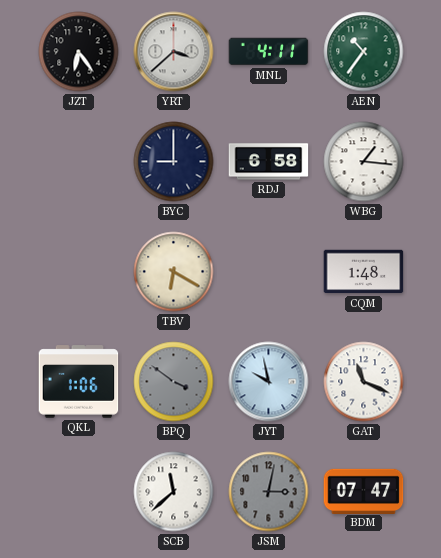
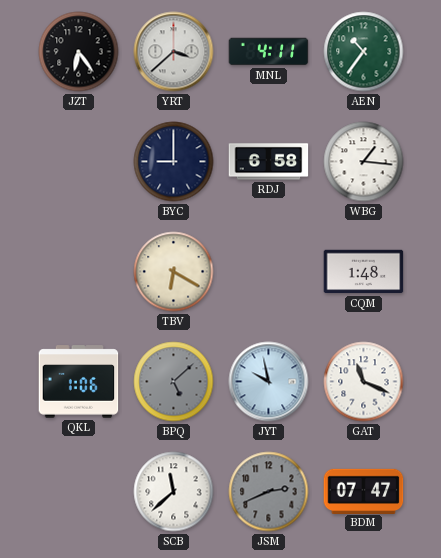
BPQ: 3:51 -> 5:08
JSM: 3:02 -> 2:41
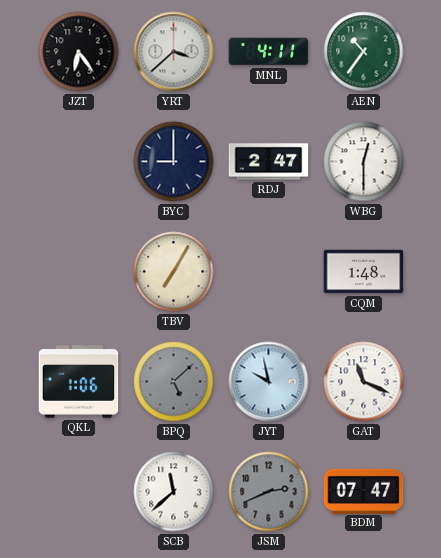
RDJ: 6:58 -> 2:47
WBG: 1:16 -> 12:30
TBV: 6:20 -> 7:05
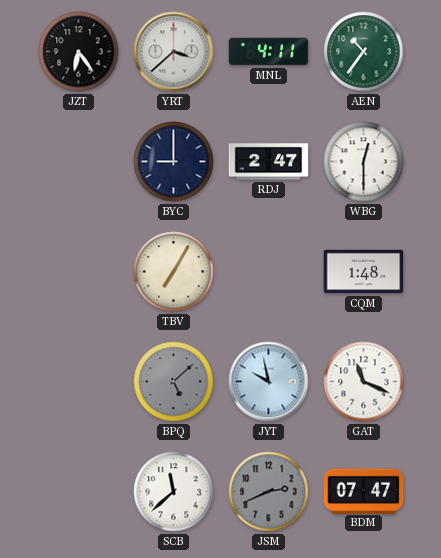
QKL: 1:06 -> none
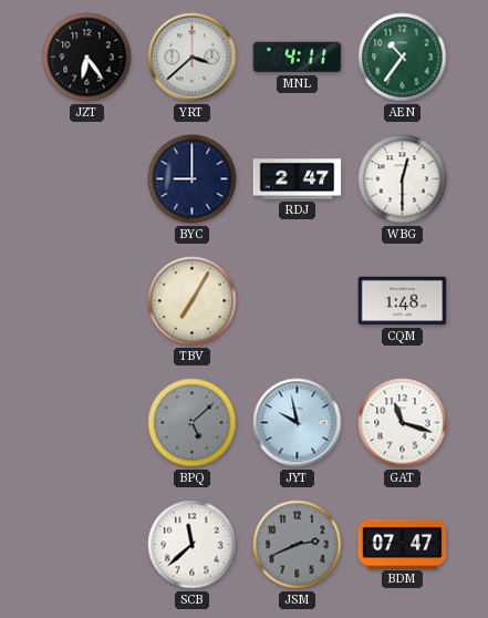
GAT: 11:19 -> 11:18
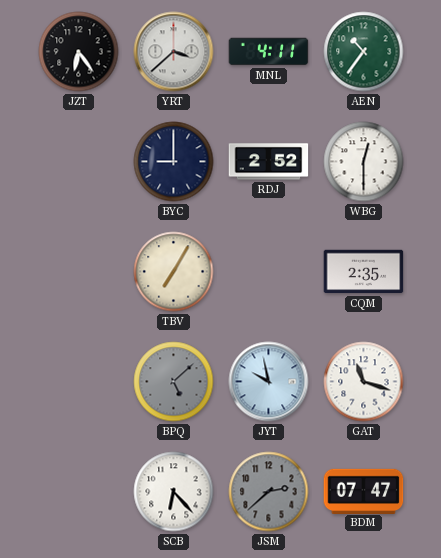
RDJ: 2:47 -> 2:52
CQM: 1:48 -> 2:35
SCB: 11:38 -> 6:23
JSM: 2:41 -> 2:38
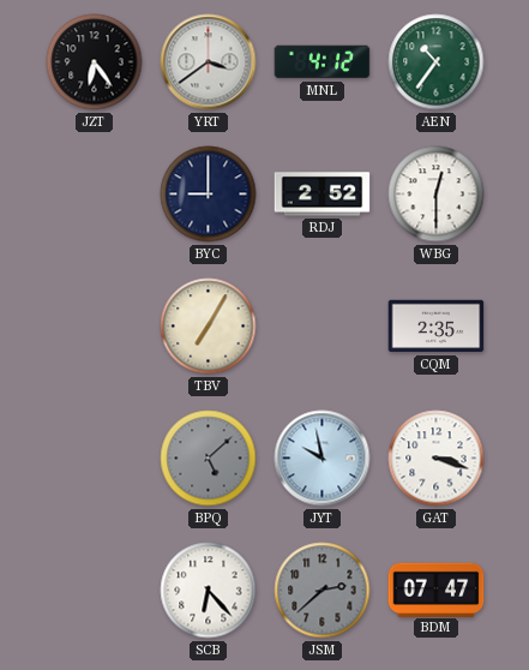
YRT: 3:38 -> 3:39
MNL: 4:11 -> 4:12
GAT: 11:18 -> 3:18
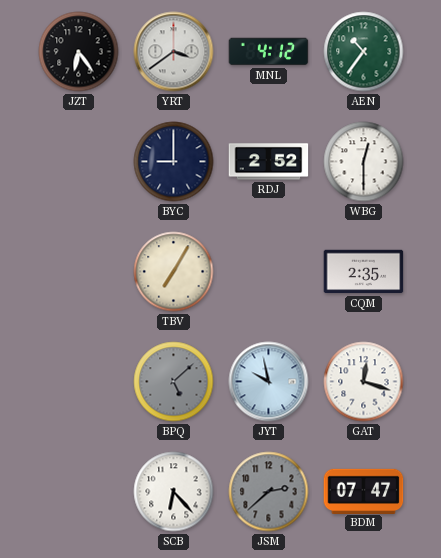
GAT: 3:18 -> 12:18
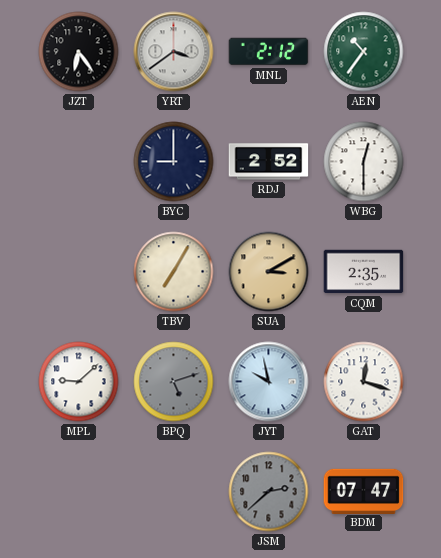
MNL: 4:12 -> 2:12
SUA: none -> 3:10
MPL: none -> 9:08
BPQ: 5:08 -> 5:12
SCB: 6:23 -> none
